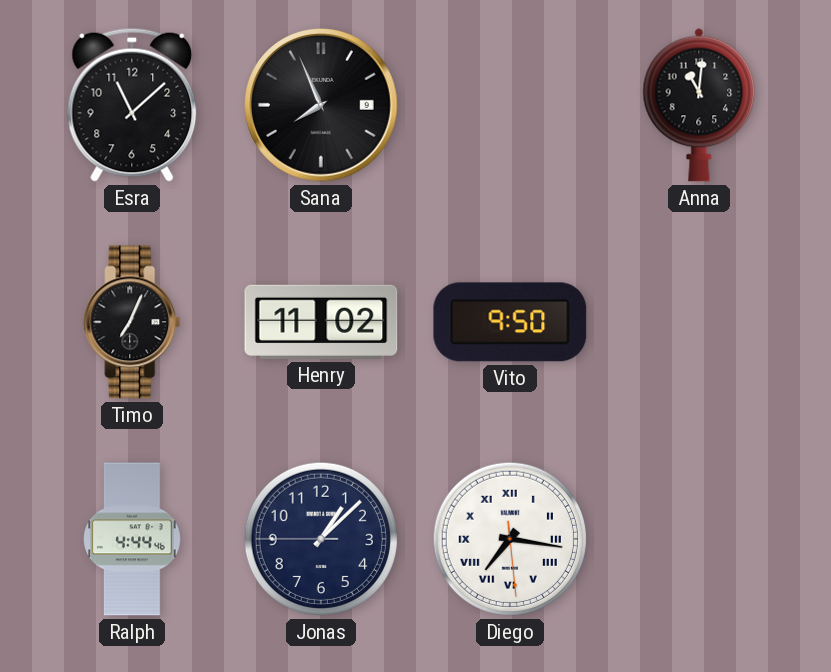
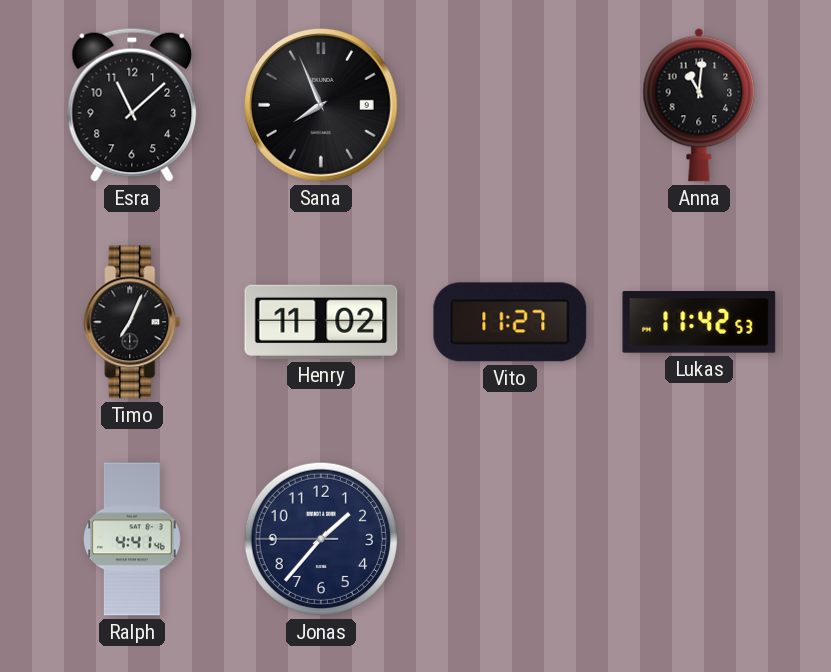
Vito: 9:50 -> 11:27
Lukas: none -> 11:42
Ralph: 4:44 -> 4:41
Jonas: 1:07 -> 1:36
Diego: 7:16 -> none
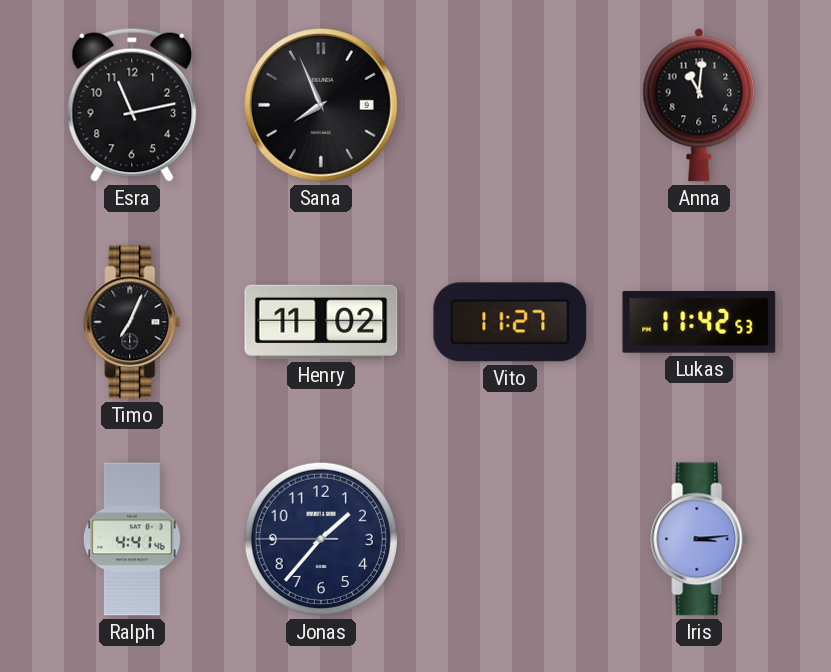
Esra: 11:08 -> 11:13
Iris: none -> 3:14
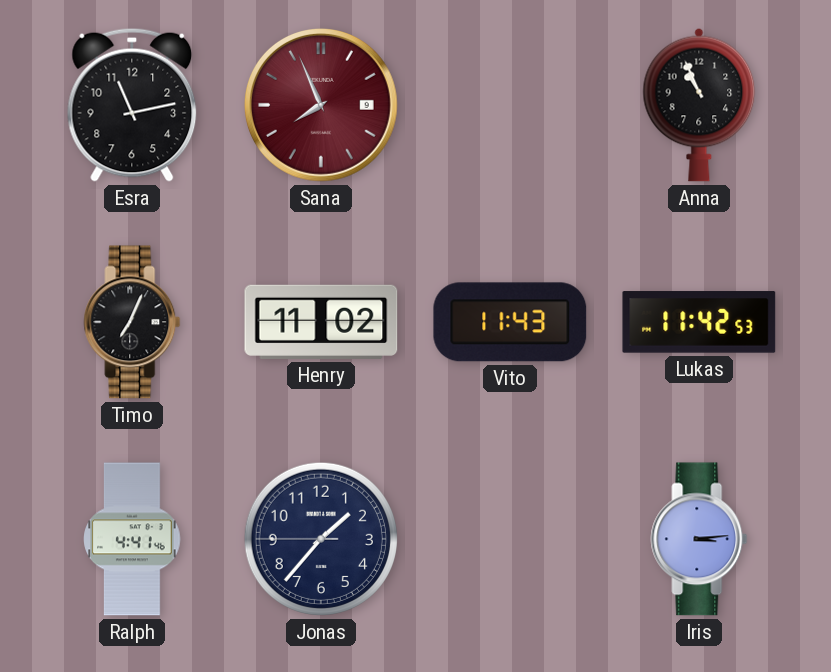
Sana dial: black -> burgundy
Anna: 11:01 -> 10:56
Vito: 11:27 -> 11:43
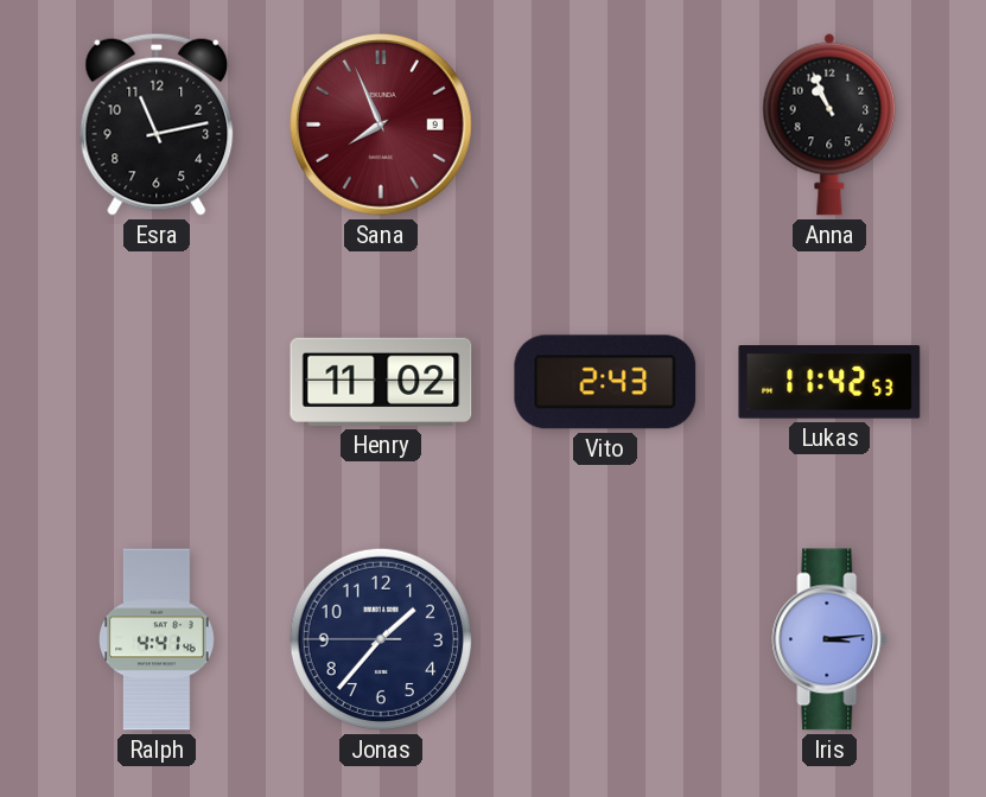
Timo: 7:04 -> none
Vito: 11:43 -> 2:43
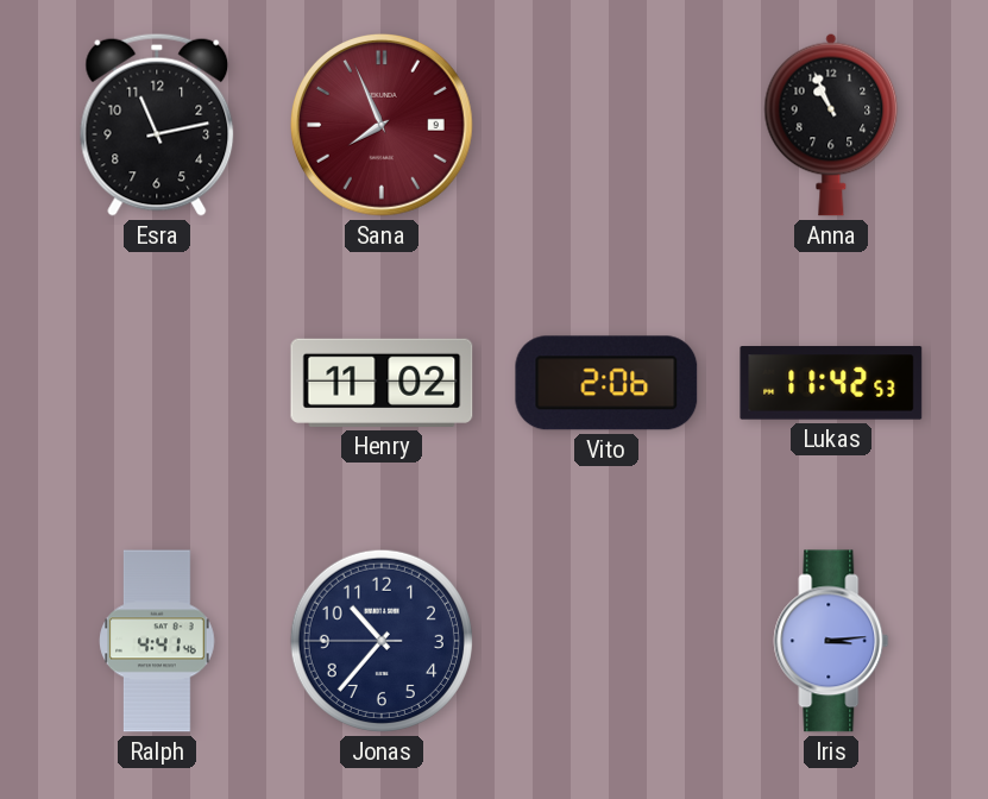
Vito: 2:43 -> 2:06
Jonas: 1:36 -> 10:36
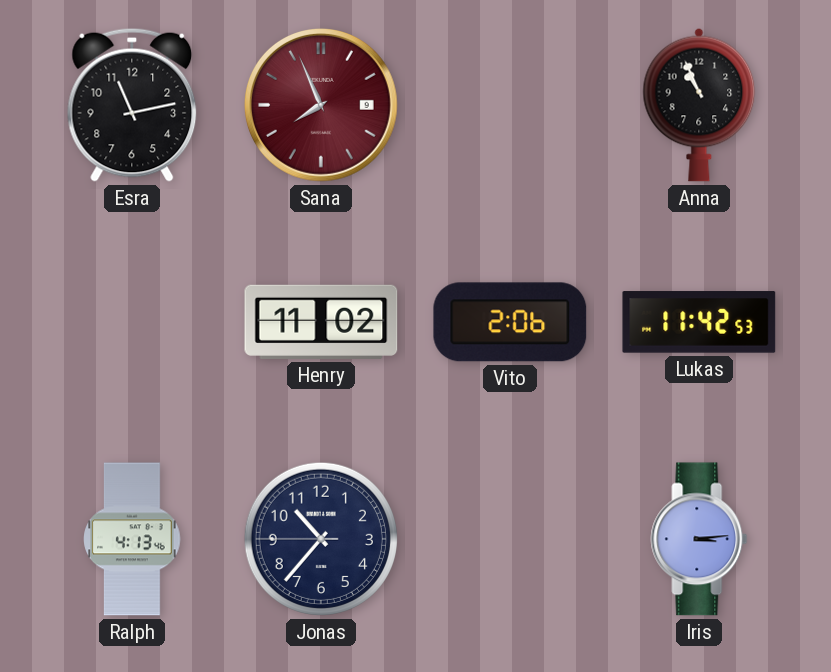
Ralph: 4:41 -> 4:13
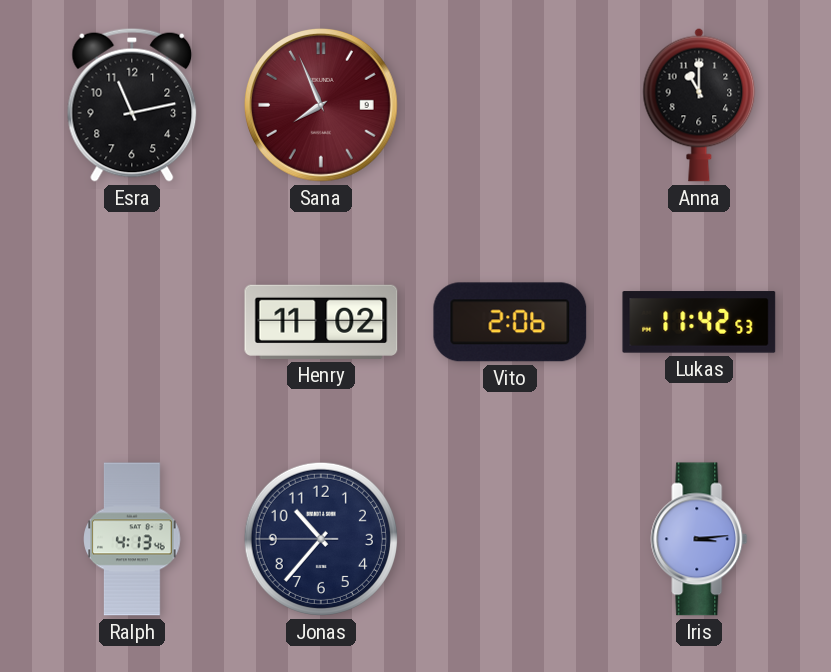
Anna: 10:56 -> 11:00
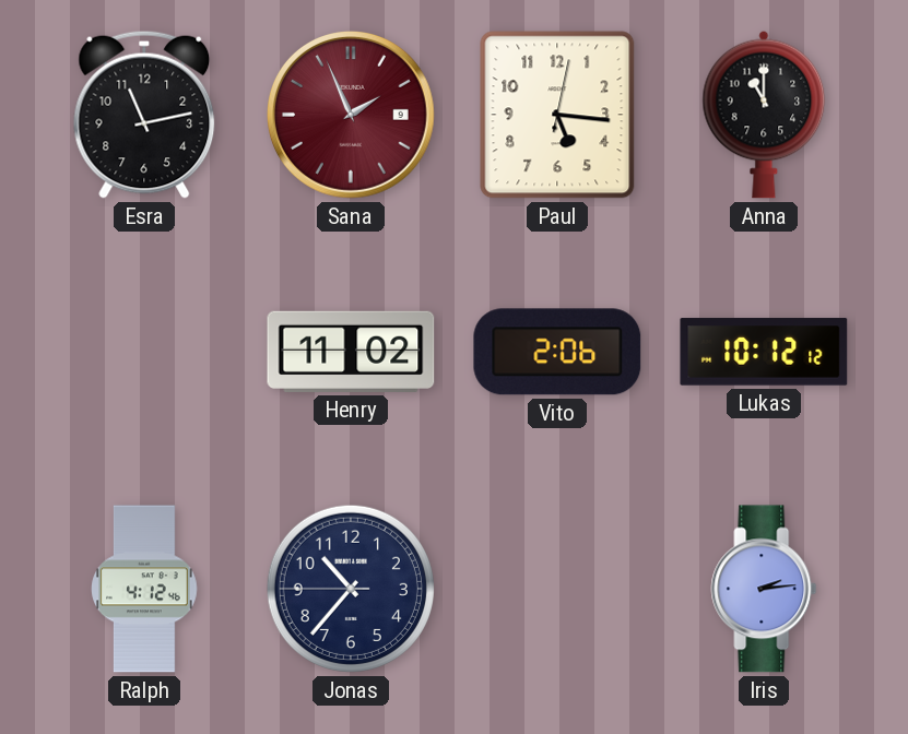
Sana: 7:56 -> 1:56
Paul: none -> 5:16
Lukas: 11:42 -> 10:12
Ralph: 4:13 -> 4:12
Iris: 3:14 -> 2:14
